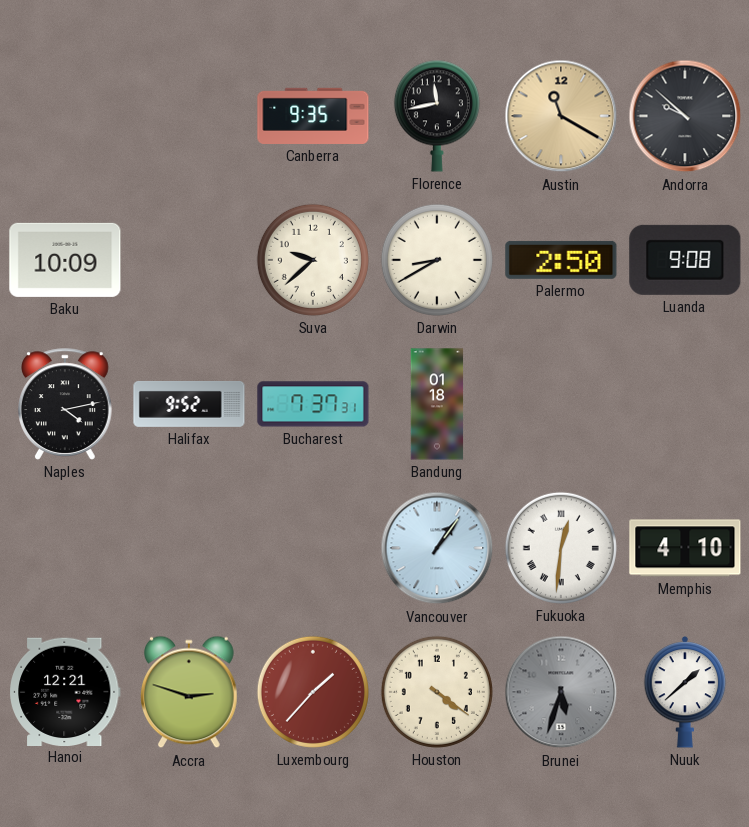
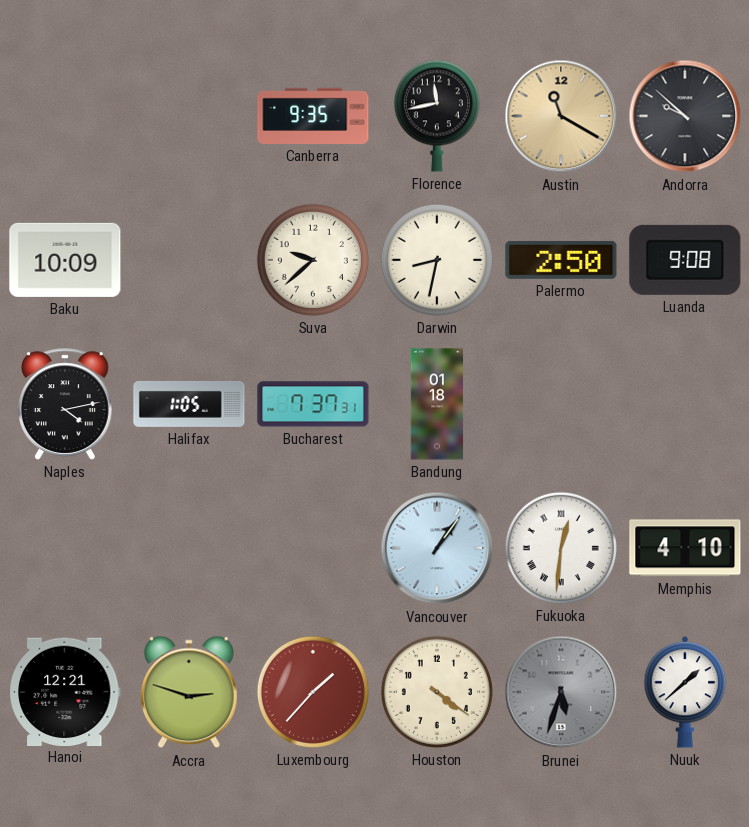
Darwin: 8:40 -> 8:32
Halifax: 9:52 -> 1:05
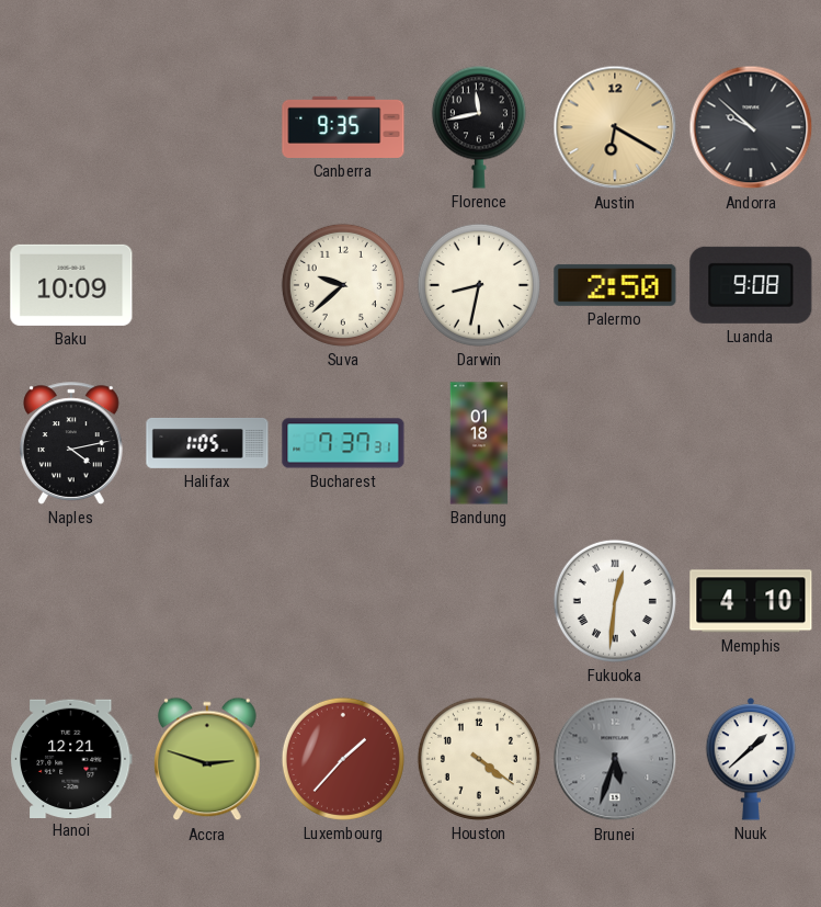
Austin: 11:20 -> 6:20
Vancouver: 1:06 -> none
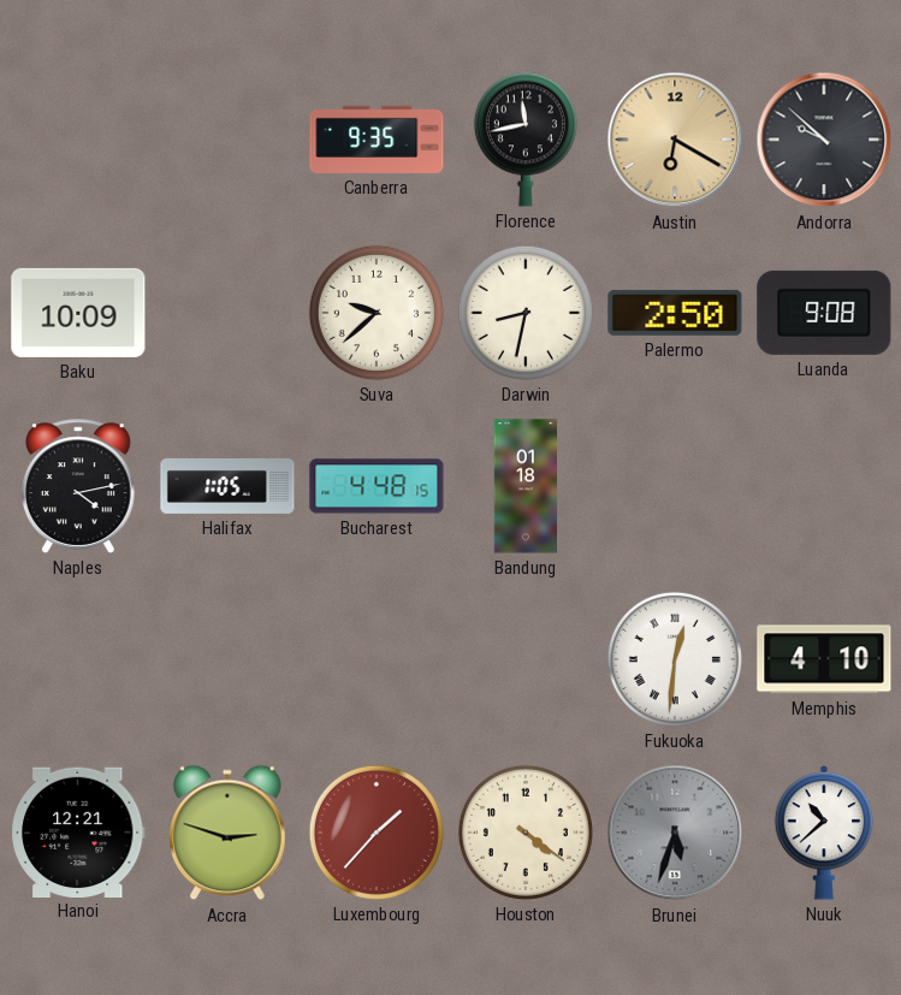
Bucharest: 7:37 -> 4:48
Nuuk: 1:38 -> 10:38
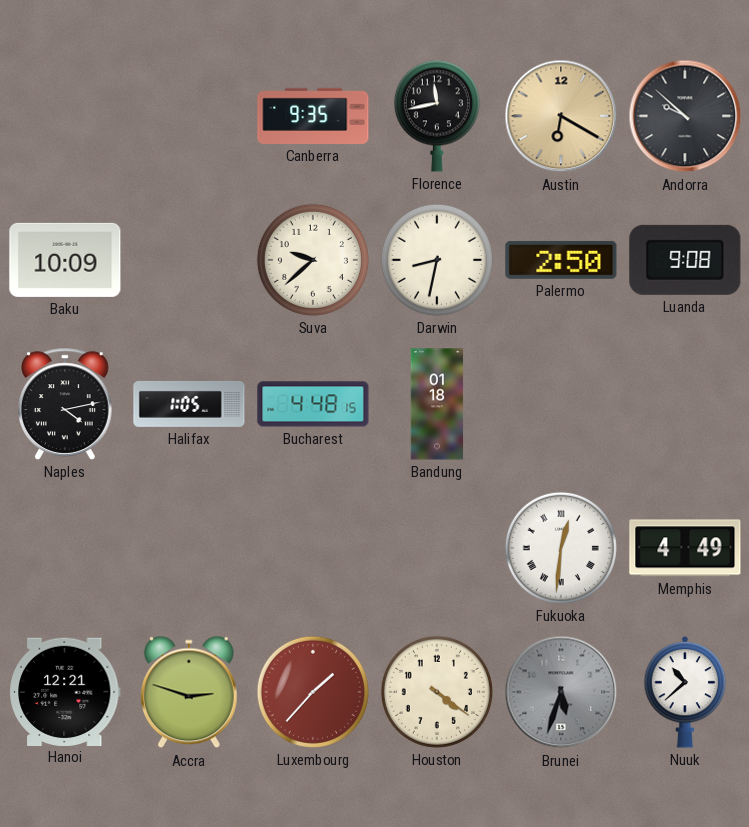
Memphis: 4:10 -> 4:49
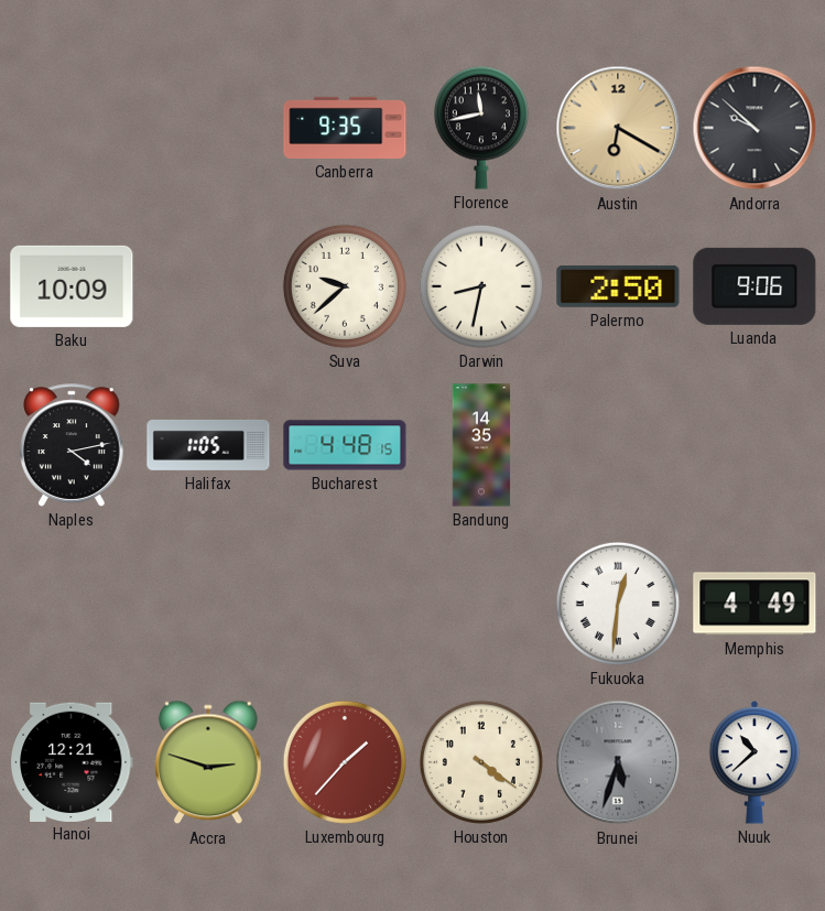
Luanda: 9:08 -> 9:06
Bandung: 01:18 -> 14:35
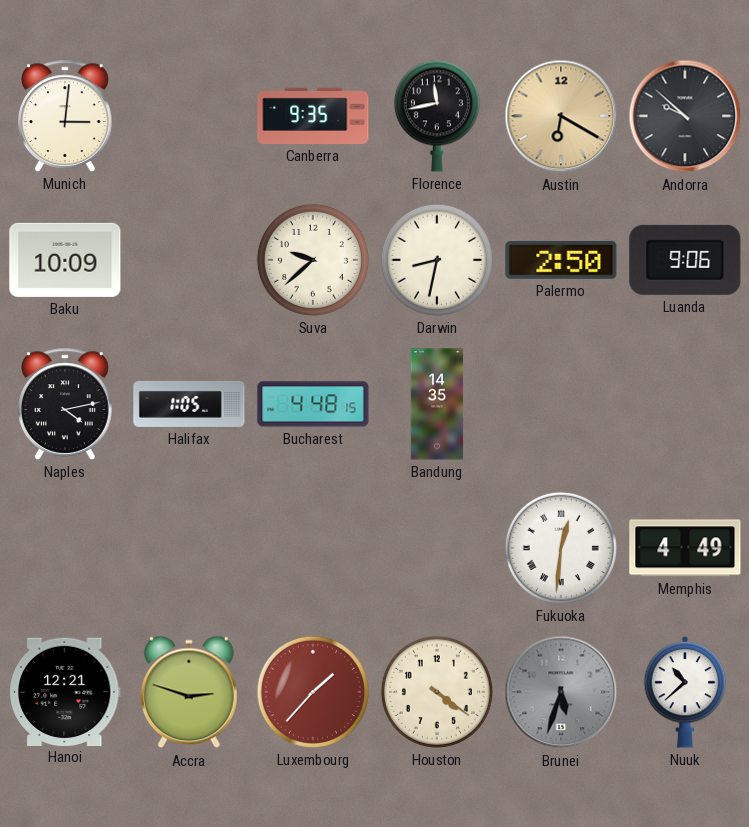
Munich: none -> 3:01
